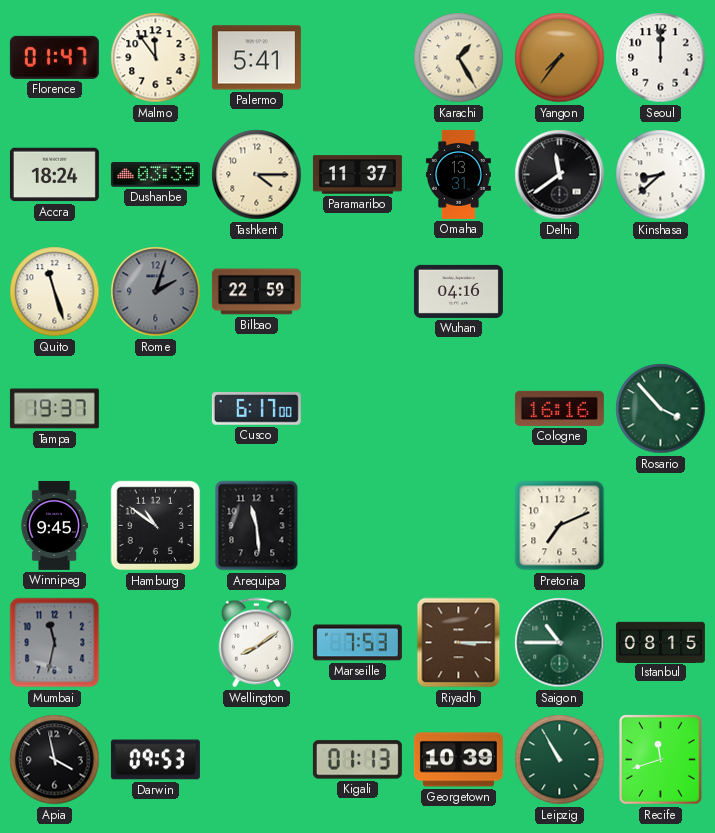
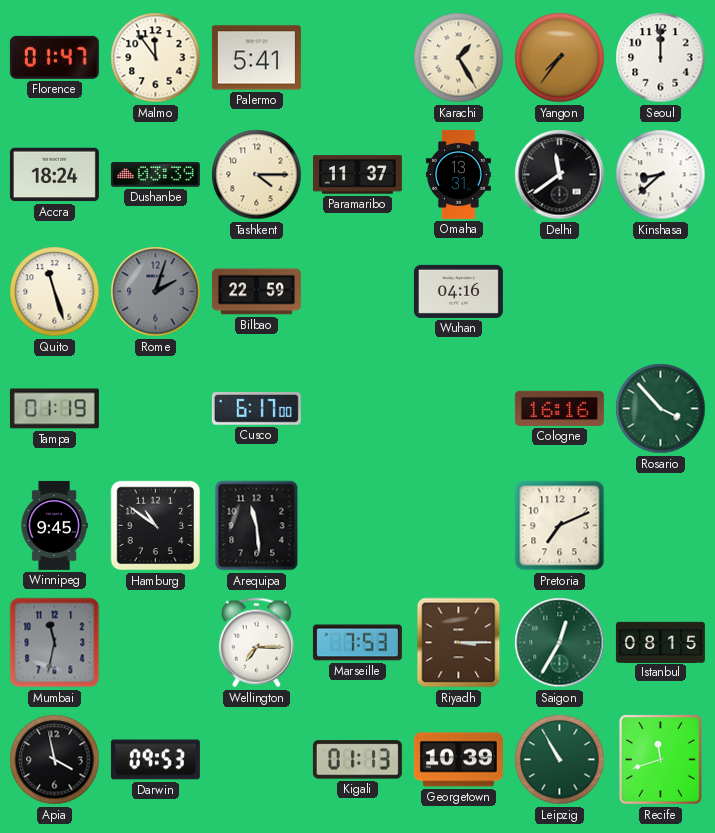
Tampa: 19:37 -> 01:19
Wellington: 8:09 -> 7:15
Saigon: 10:45 -> 12:35
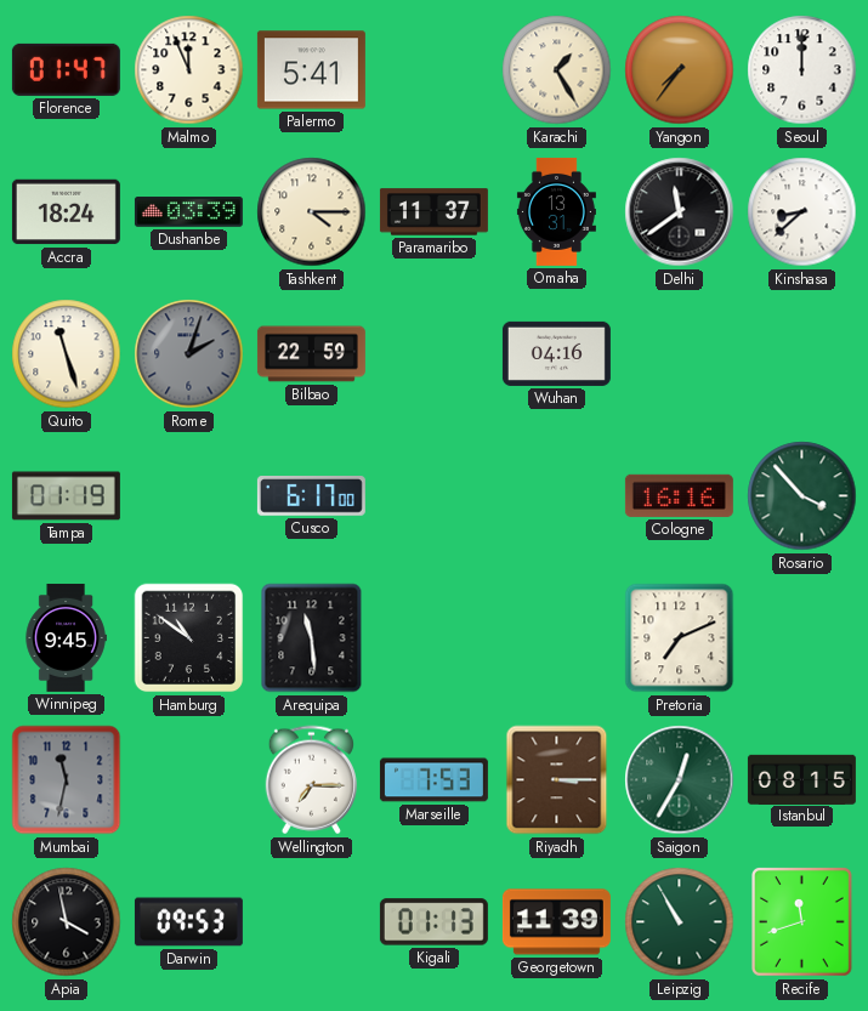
Malmo: 11:54 -> 11:56
Georgetown: 10:39 -> 11:39
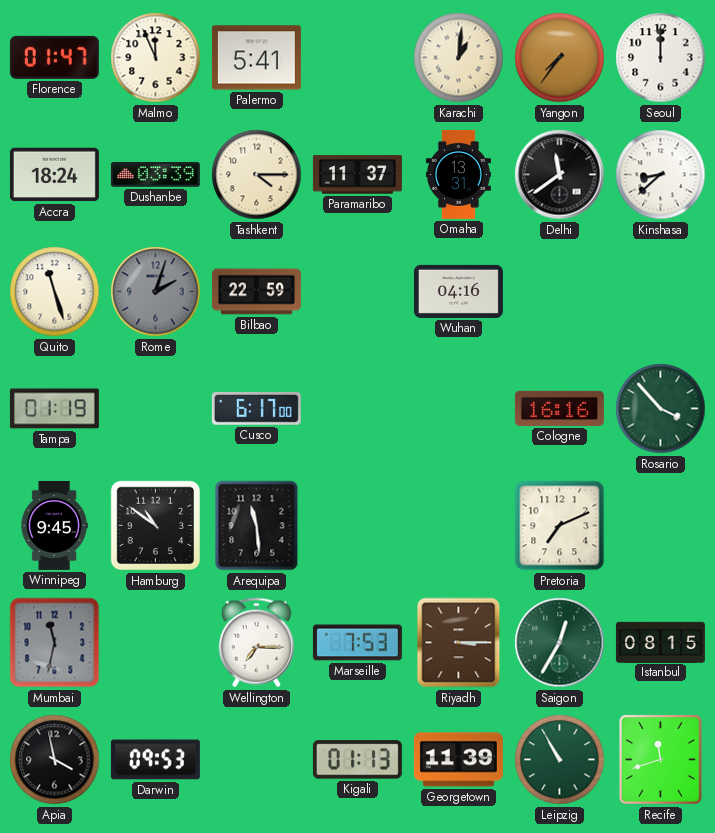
Karachi: 1:25 -> 1:01
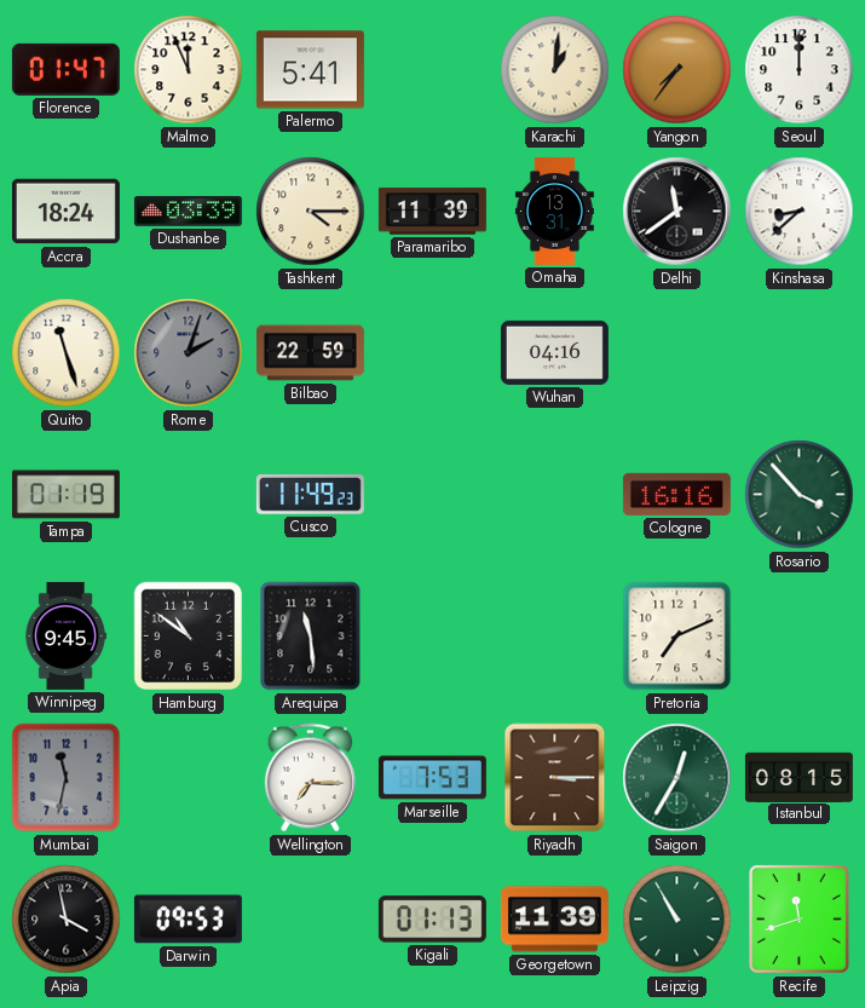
Paramaribo: 11:37 -> 11:39
Cusco: 6:17 -> 11:49
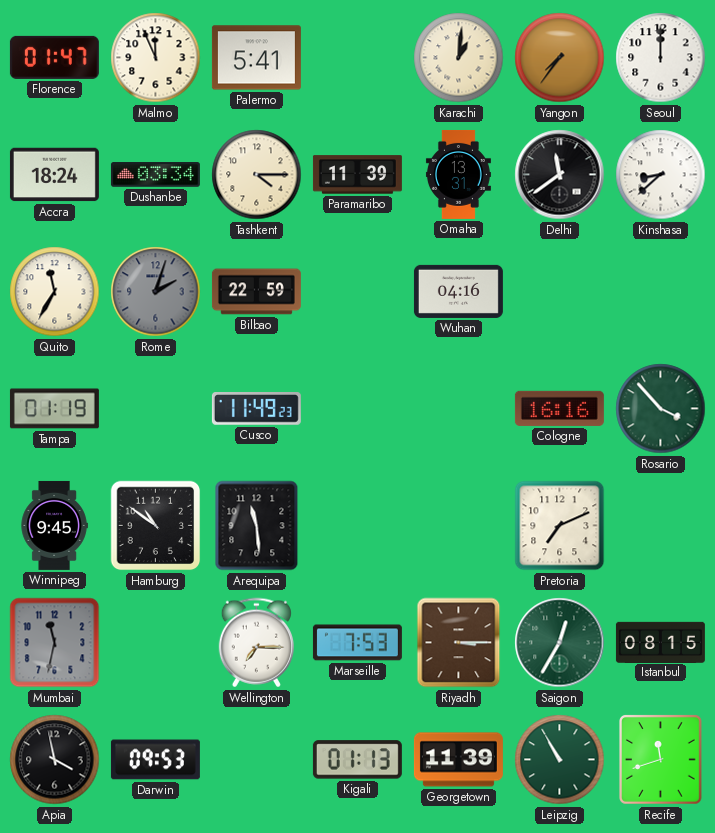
Dushanbe: 03:39 -> 03:34
Quito: 11:27 -> 11:35
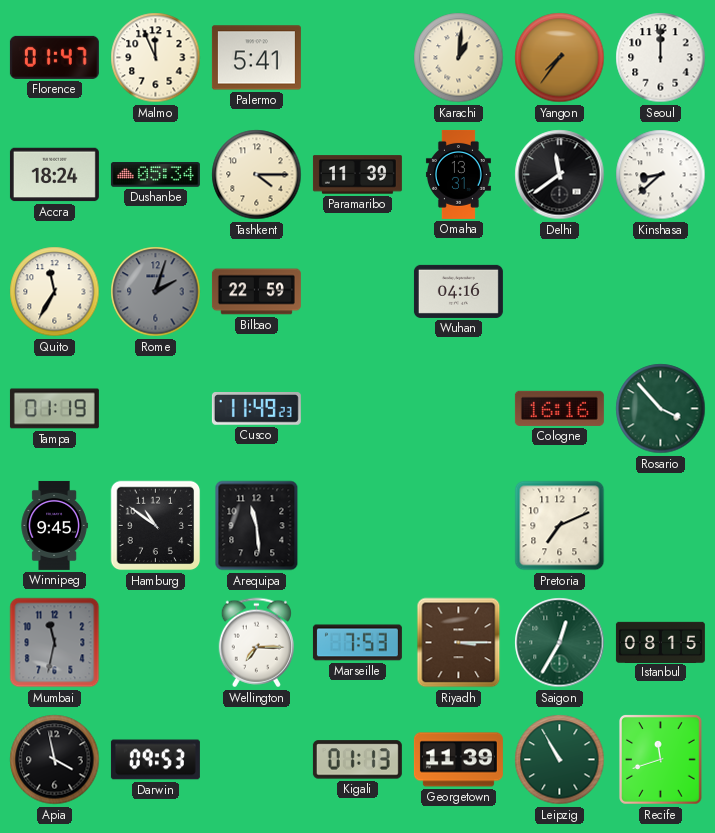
Dushanbe: 03:34 -> 05:34
